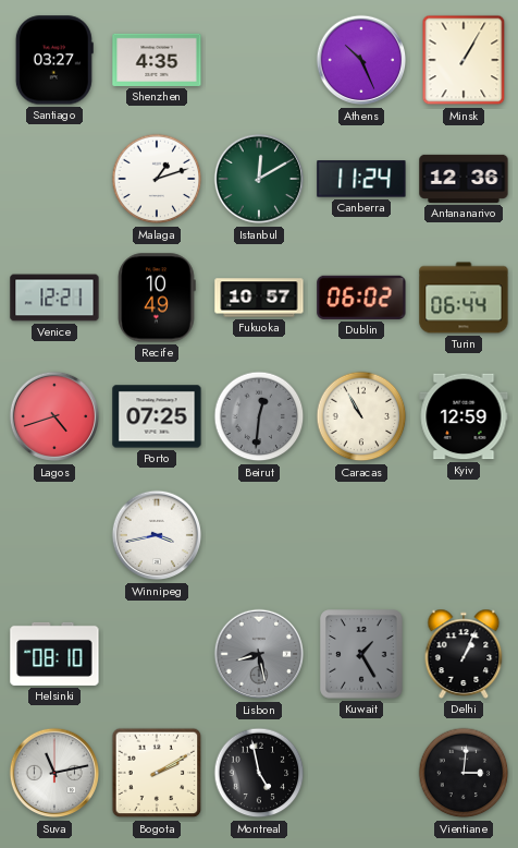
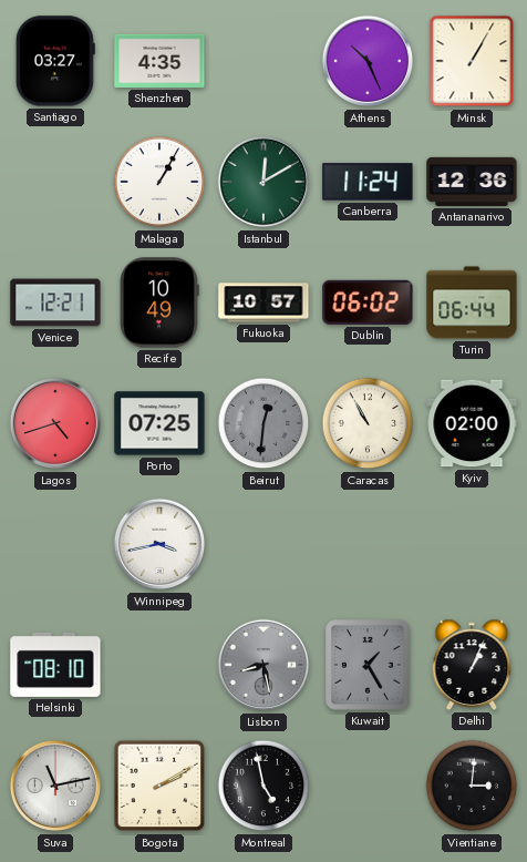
Malaga: 1:12 -> 1:05
Kyiv: 12:59 -> 02:00
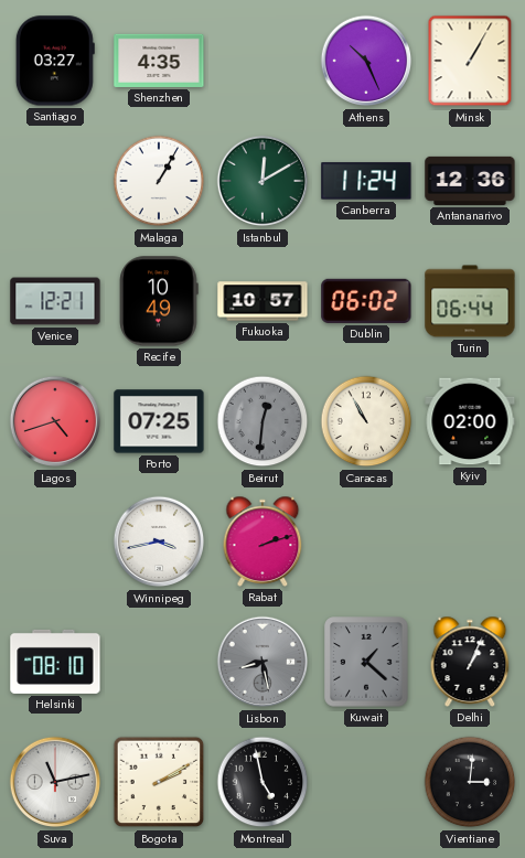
Rabat: none -> 2:12
Kuwait: 1:25 -> 1:22
